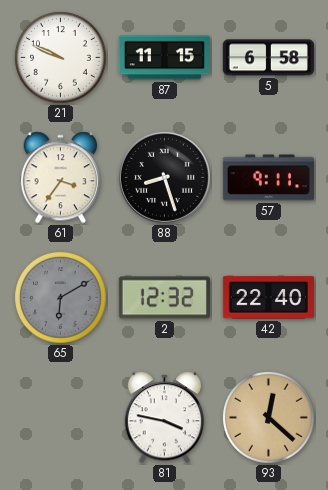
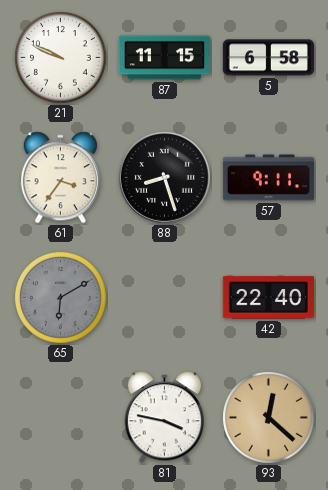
2: 12:32 -> none
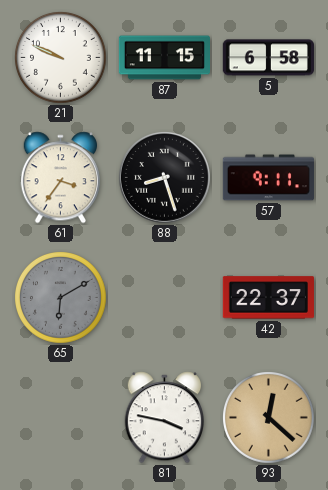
42: 22:40 -> 22:37
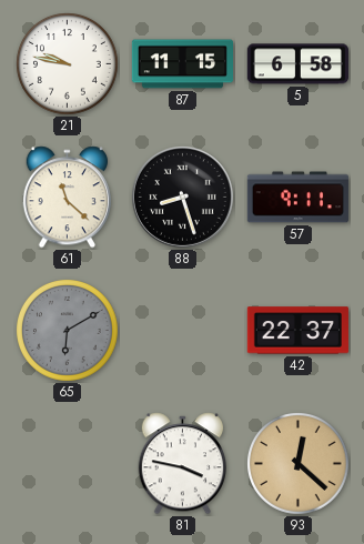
21: 9:49 -> 9:47
61: 3:36 -> 11:22
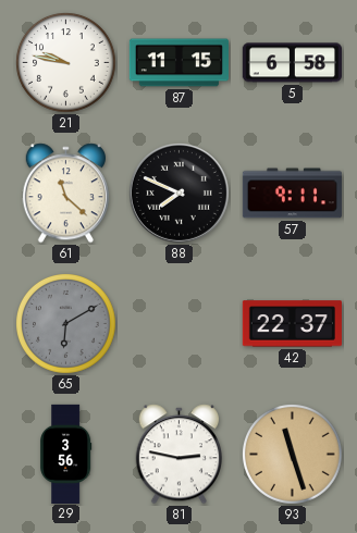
88: 8:27 -> 7:49
29: none -> 3:56
81: 3:47 -> 2:47
93: 12:22 -> 11:27
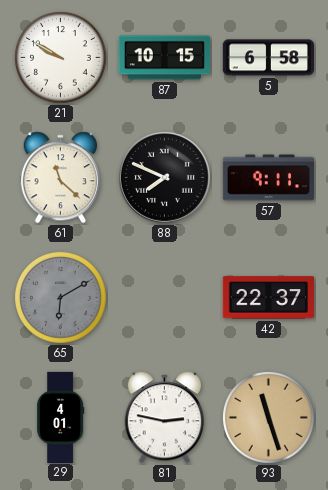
21: 9:47 -> 9:50
87: 11:15 -> 10:15
29: 3:56 -> 4:01
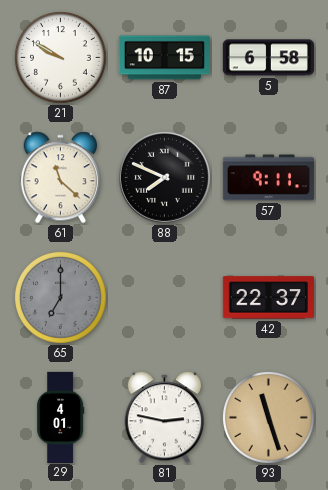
65: 6:10 -> 7:00
